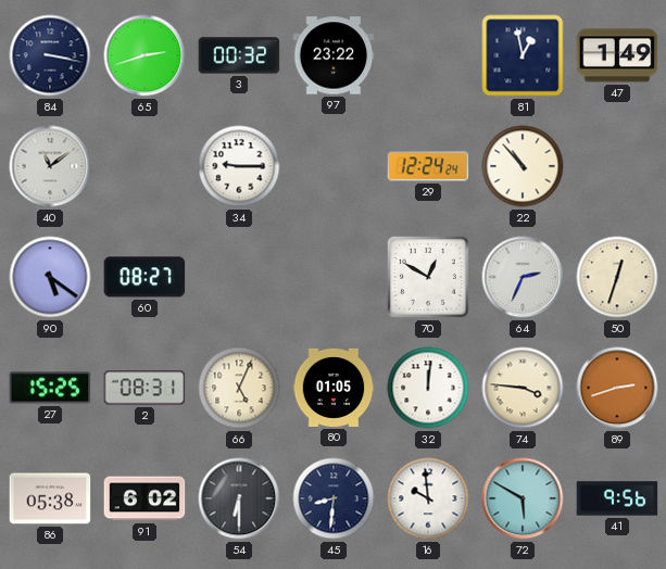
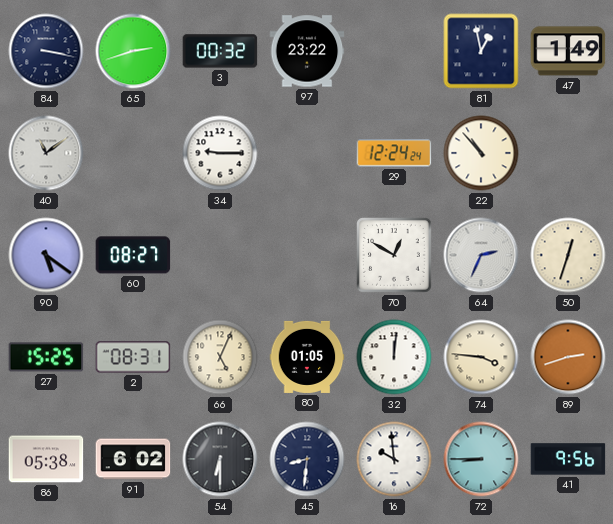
72: 5:50 -> 8:45
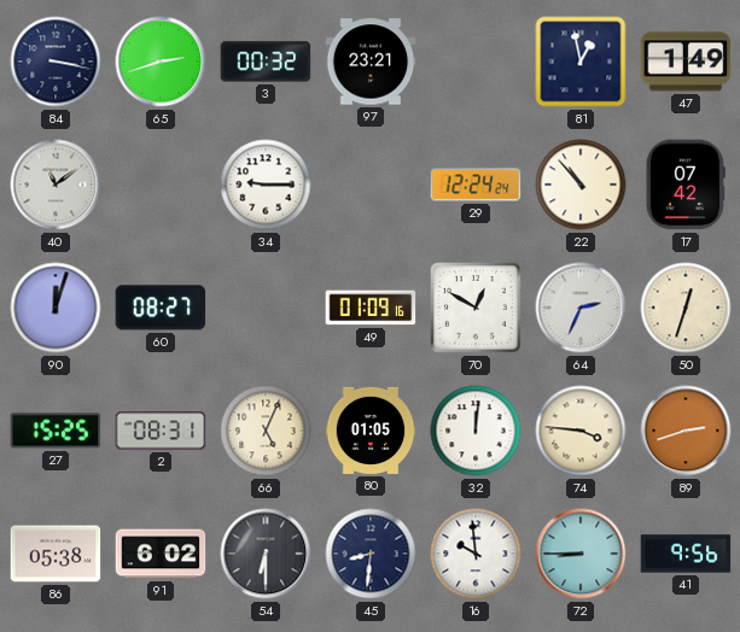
97: 23:22 -> 23:21
17: none -> 07:42
90: 5:21 -> 12:03
49: none -> 01:09
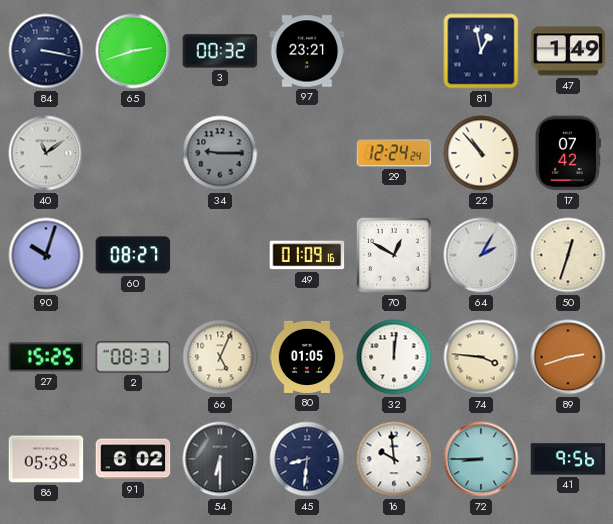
34 dial: white -> grey
90: 12:03 -> 10:03
64: 2:34 -> 2:05
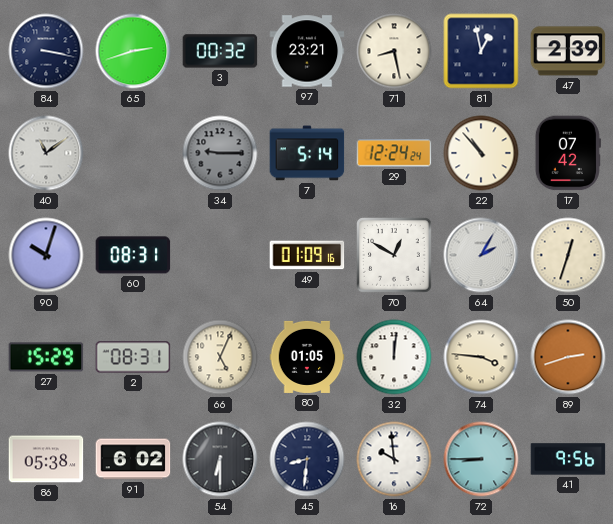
71: none -> 8:28
47: 1:49 -> 2:39
7: none -> 5:14
60: 08:27 -> 08:31
27: 15:25 -> 15:29
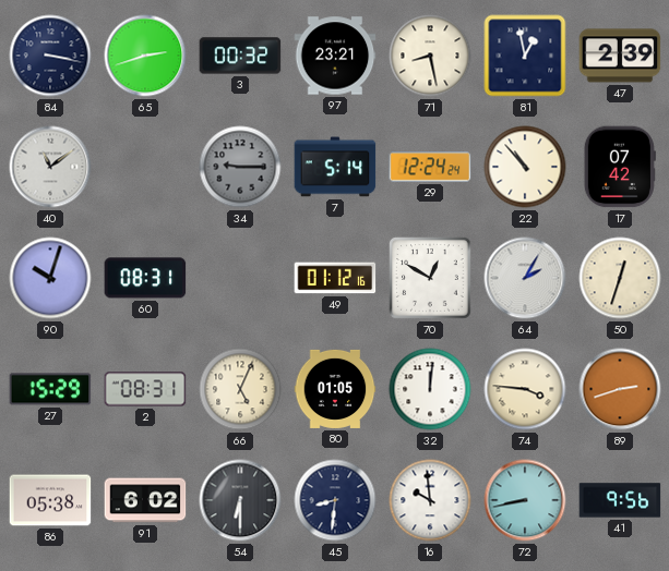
49: 01:09 -> 01:12
72: 8:45 -> 8:43
